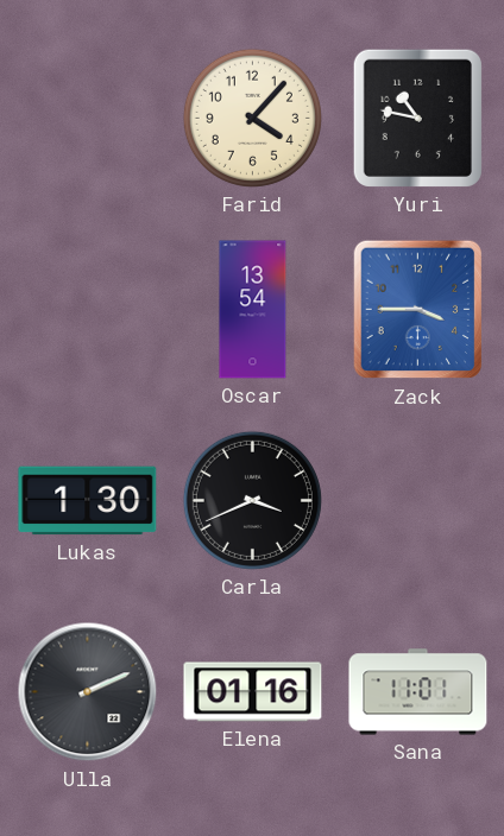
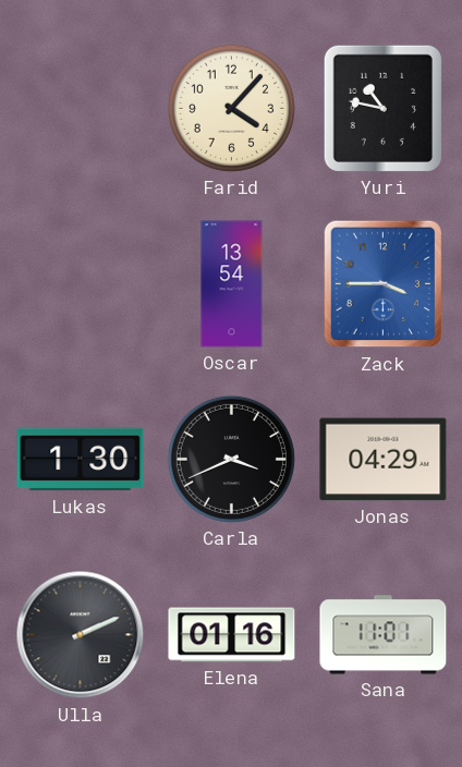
Jonas: none -> 04:29
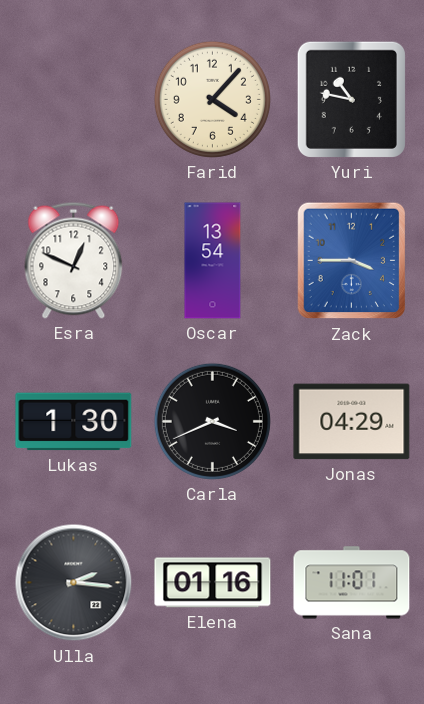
Esra: none -> 12:49
Ulla: 2:11 -> 2:16
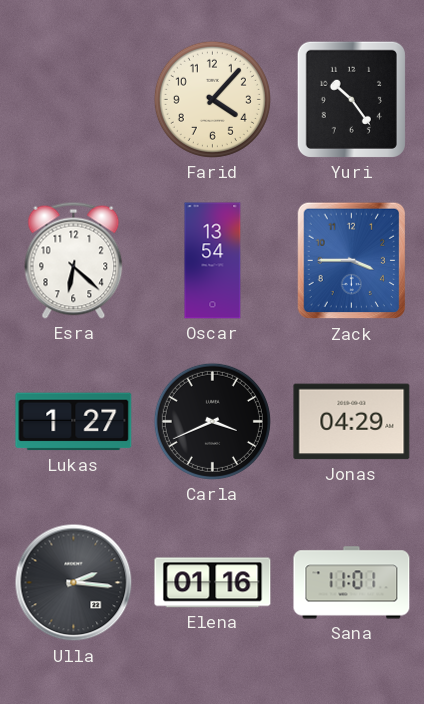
Yuri: 10:47 -> 10:24
Esra: 12:49 -> 6:22
Lukas: 1:30 -> 1:27
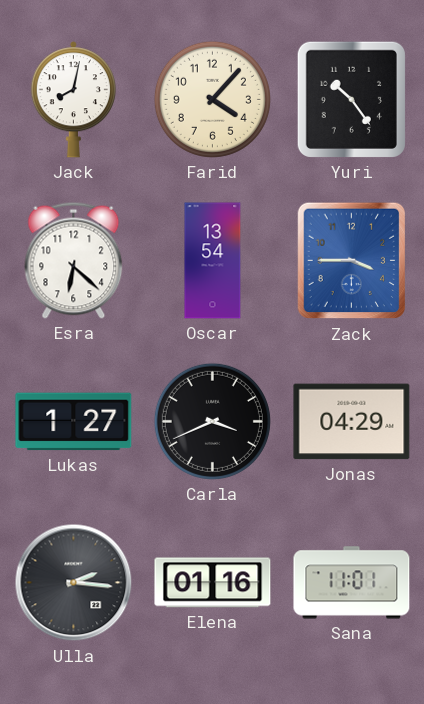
Jack: none -> 8:02
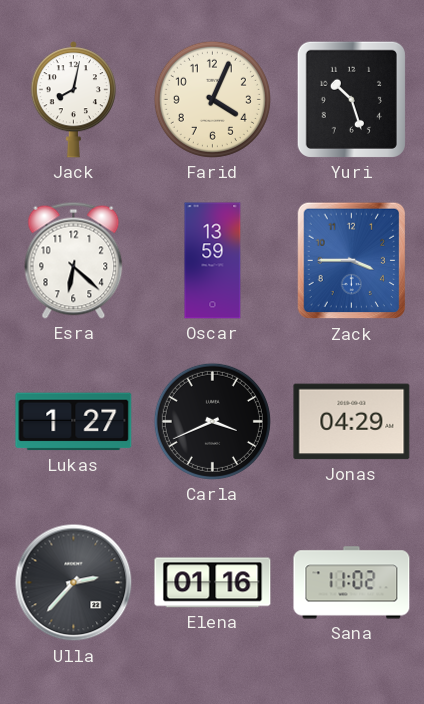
Farid: 4:07 -> 4:04
Yuri: 10:24 -> 10:27
Oscar: 13:54 -> 13:59
Ulla: 2:16 -> 2:37
Sana: 11:01 -> 11:02
